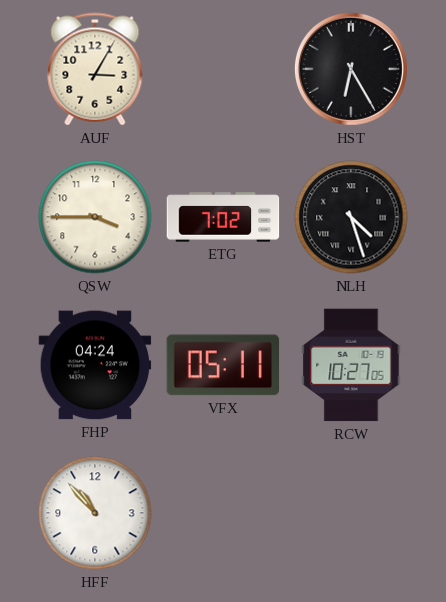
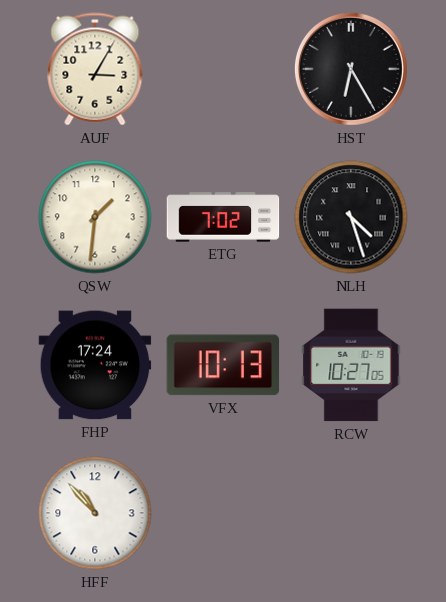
QSW: 3:45 -> 1:31
FHP: 04:24 -> 17:24
VFX: 05:11 -> 10:13
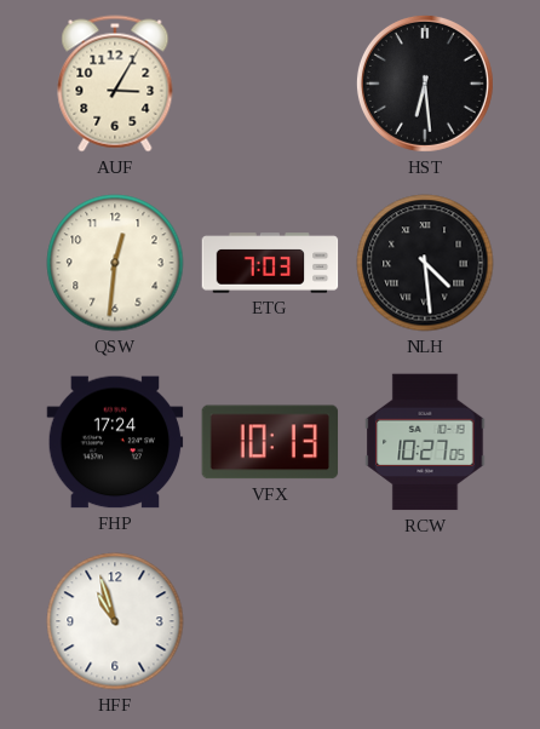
HST: 6:25 -> 6:29
QSW: 1:31 -> 12:31
ETG: 7:02 -> 7:03
NLH: 4:27 -> 4:29
HFF: 10:53 -> 10:57
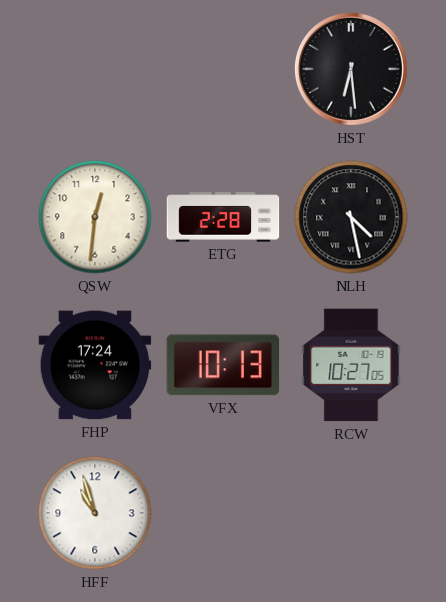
AUF: 3:05 -> none
ETG: 7:03 -> 2:28
NLH: 4:29 -> 4:28
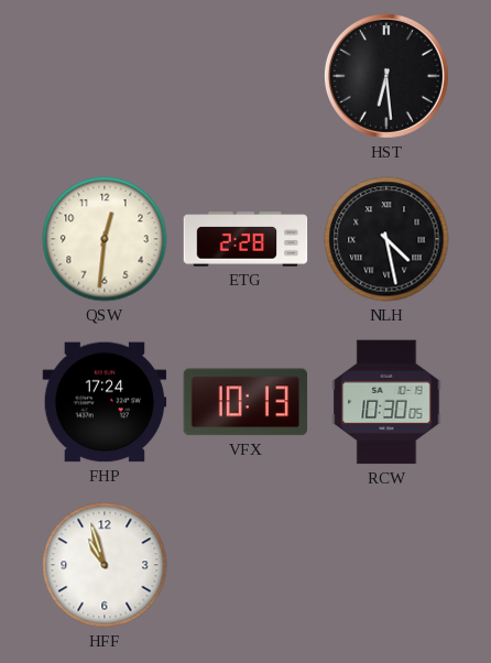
RCW: 10:27 -> 10:30
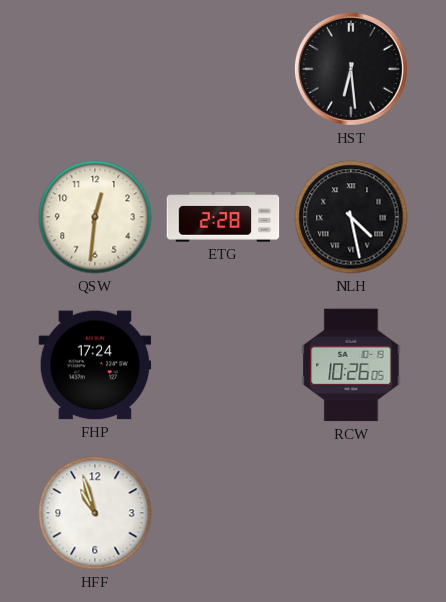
VFX: 10:13 -> none
RCW: 10:30 -> 10:26
